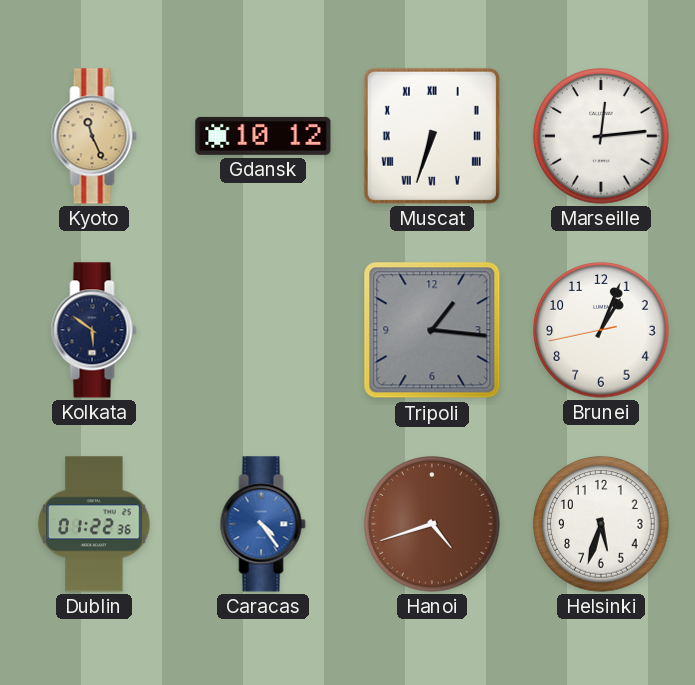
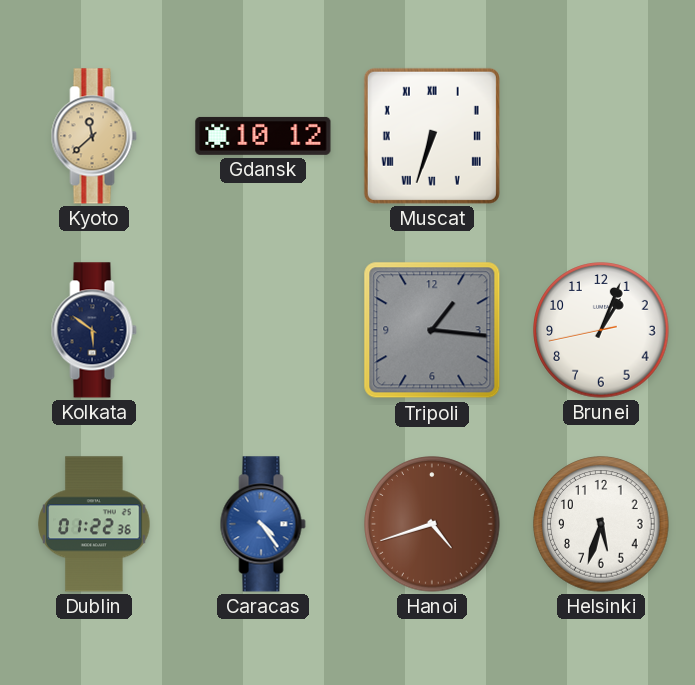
Kyoto: 11:26 -> 11:38
Marseille: 12:14 -> none
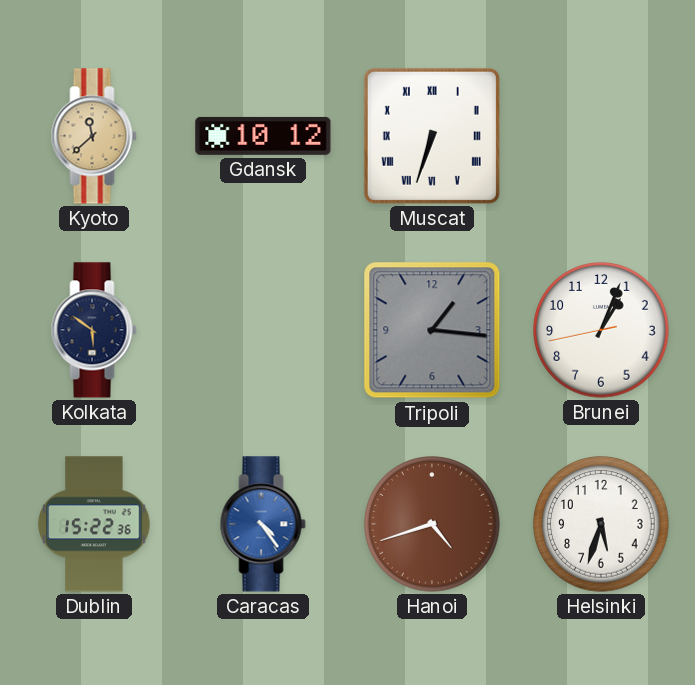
Dublin: 01:22 -> 15:22
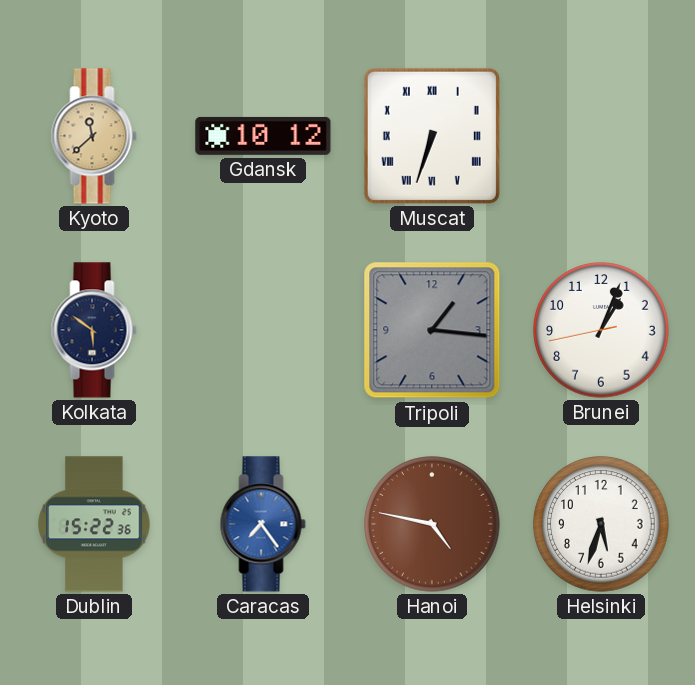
Caracas: 4:24 -> 7:24
Hanoi: 4:42 -> 4:47
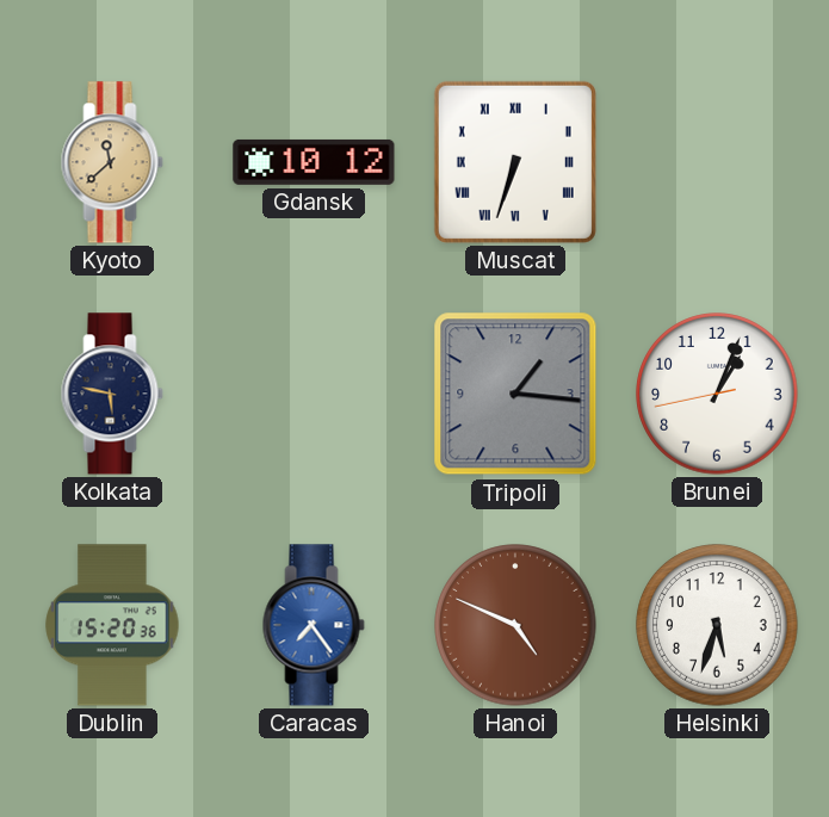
Kolkata: 5:51 -> 5:47
Dublin: 15:22 -> 15:20
Hanoi: 4:47 -> 4:49
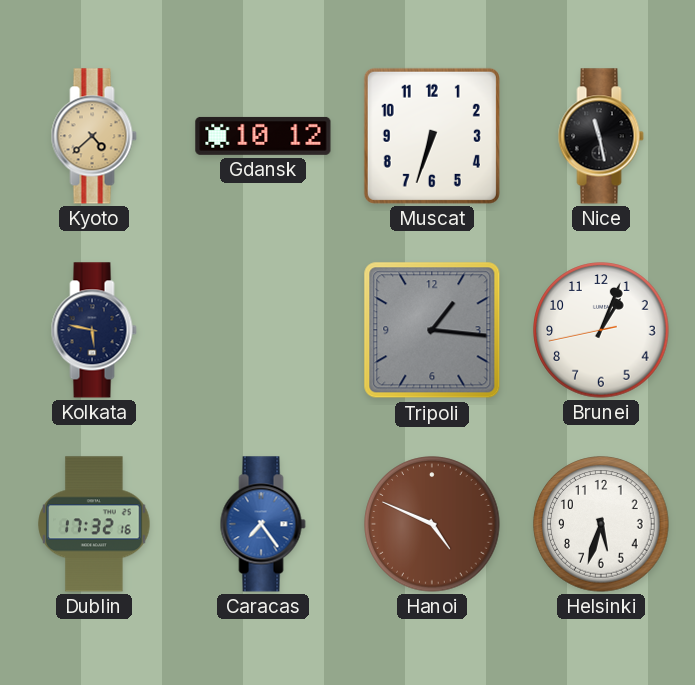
Kyoto: 11:38 -> 4:38
Muscat numerals: Roman -> Arabic
Nice: none -> 11:28
Dublin: 15:20 -> 17:32
